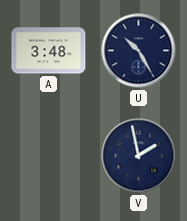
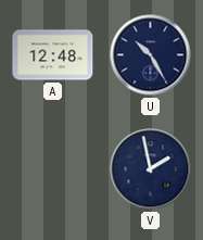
A: 3:48 -> 12:48
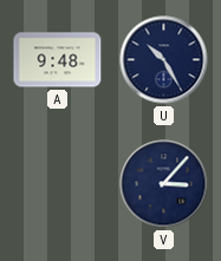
A: 12:48 -> 9:48
V: 1:58 -> 3:07
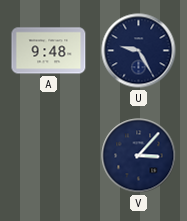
U: 10:25 -> 9:25
